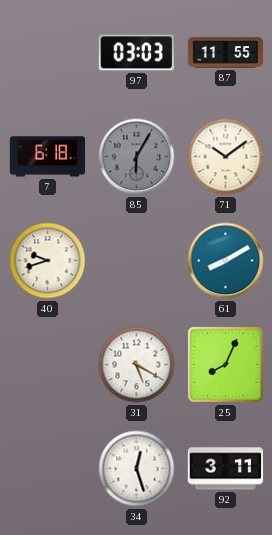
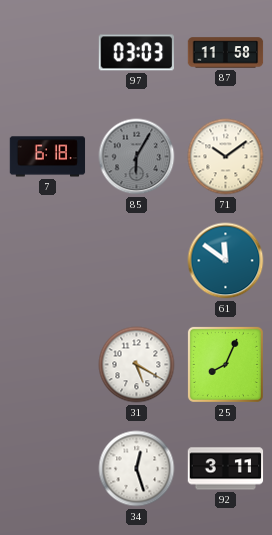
87: 11:55 -> 11:58
40: 9:42 -> none
61: 8:10 -> 11:51
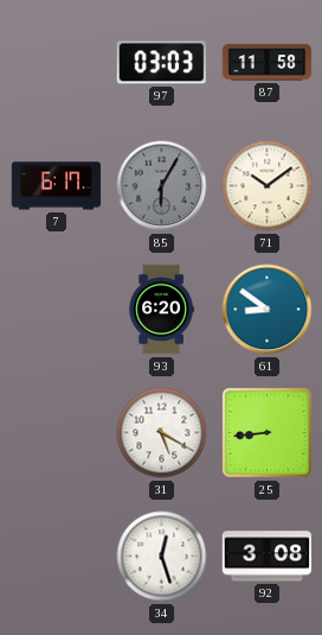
7: 6:18 -> 6:17
93: none -> 6:20
61: 11:51 -> 8:51
25: 8:04 -> 8:44
92: 3:11 -> 3:08
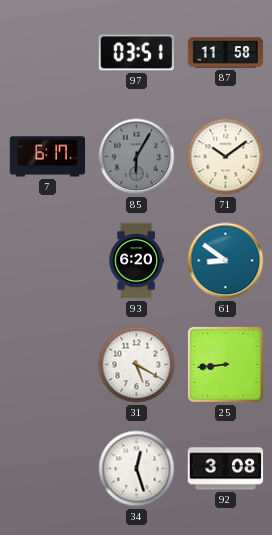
97: 03:03 -> 03:51
